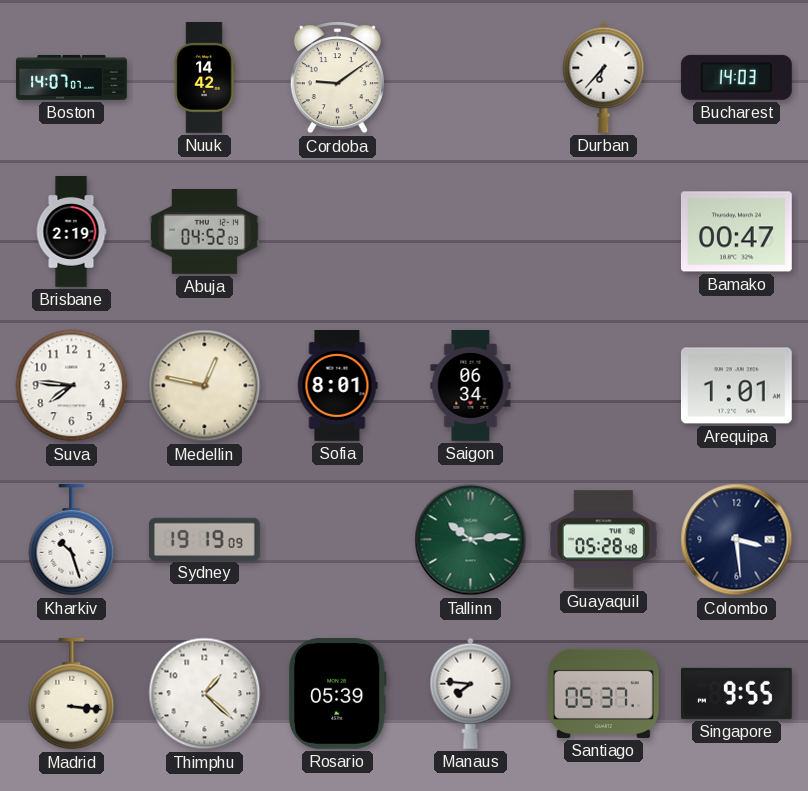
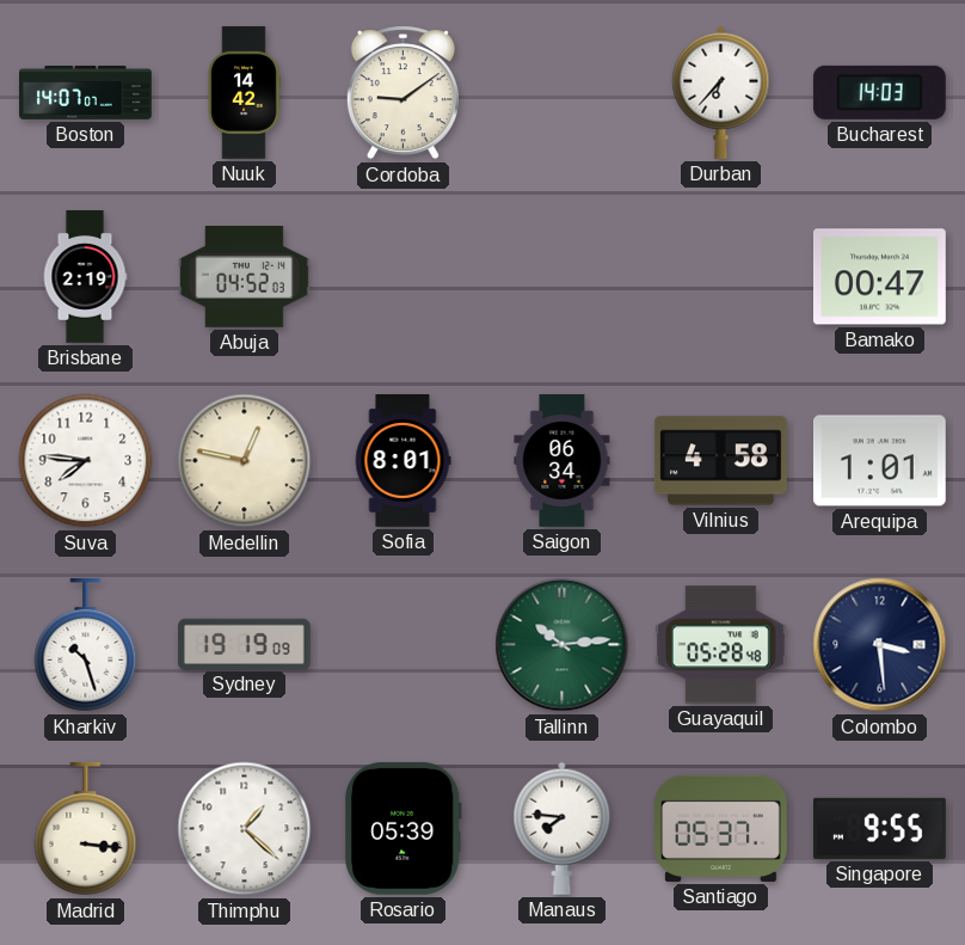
Vilnius: none -> 4:58
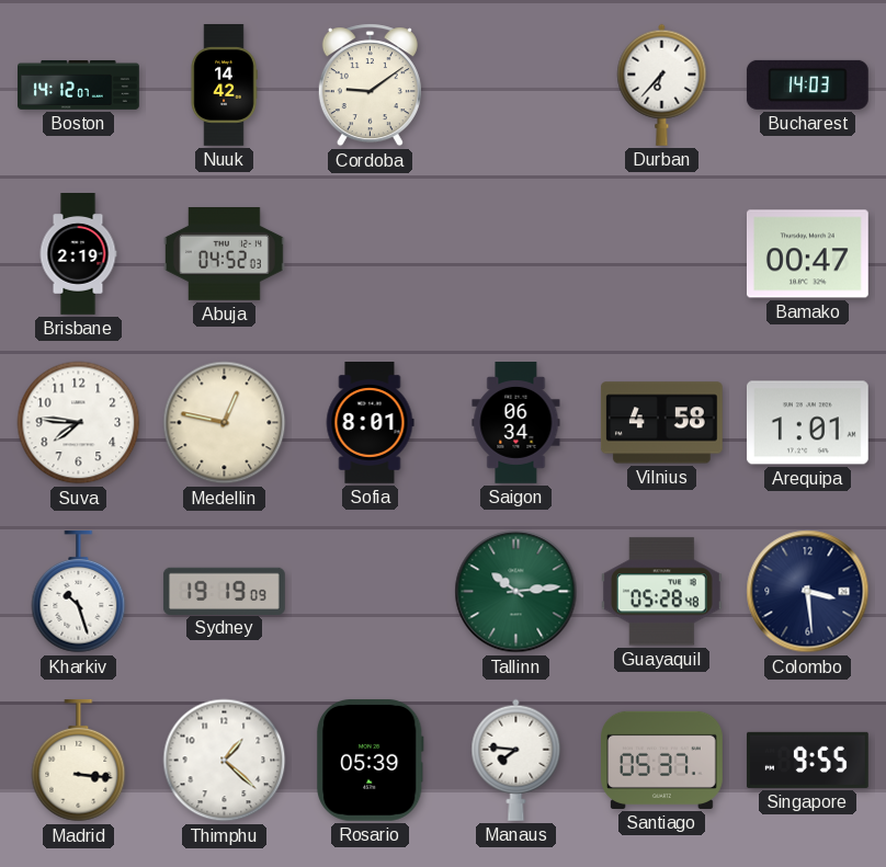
Boston: 14:07 -> 14:12
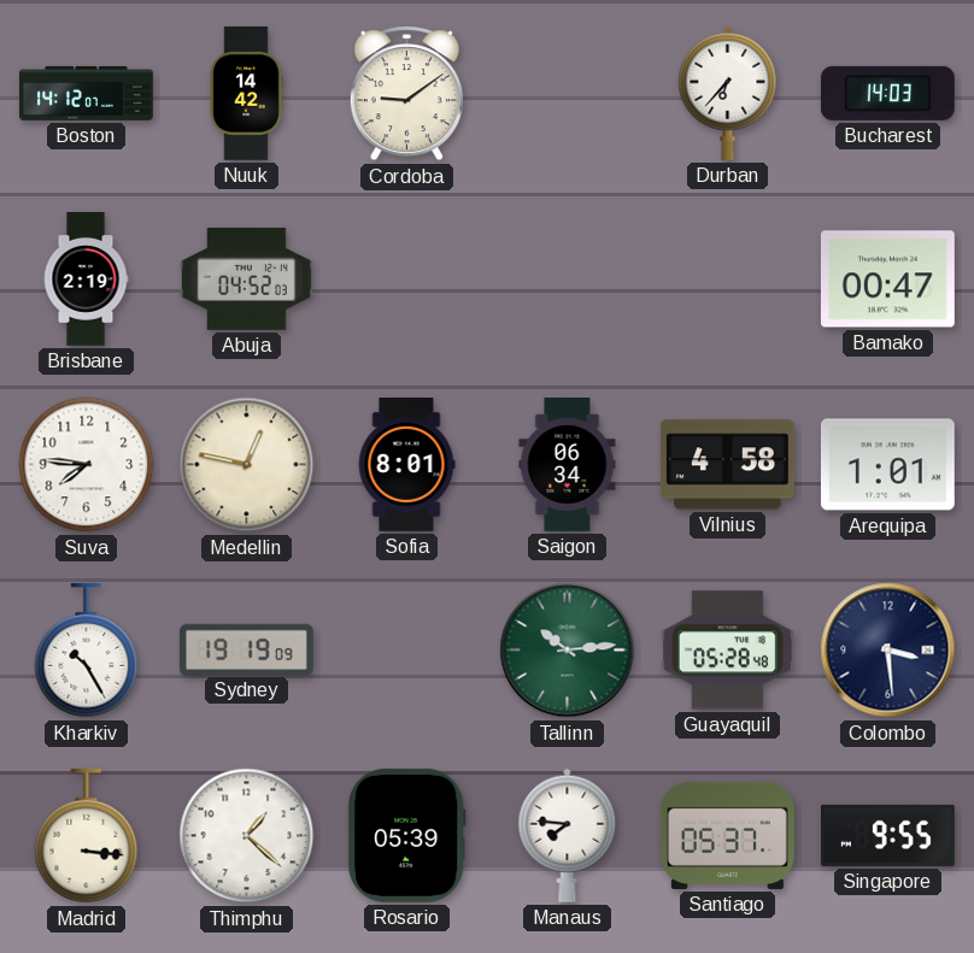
Kharkiv: 10:27 -> 10:25
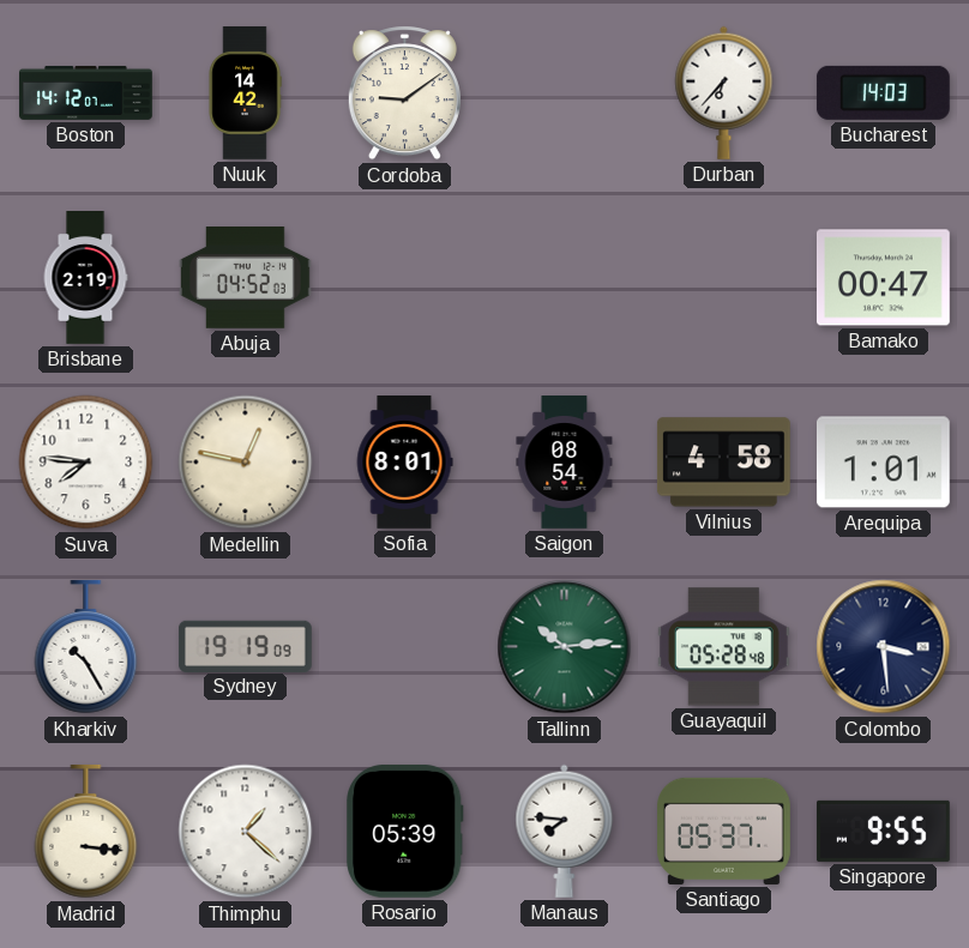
Saigon: 06:34 -> 08:54
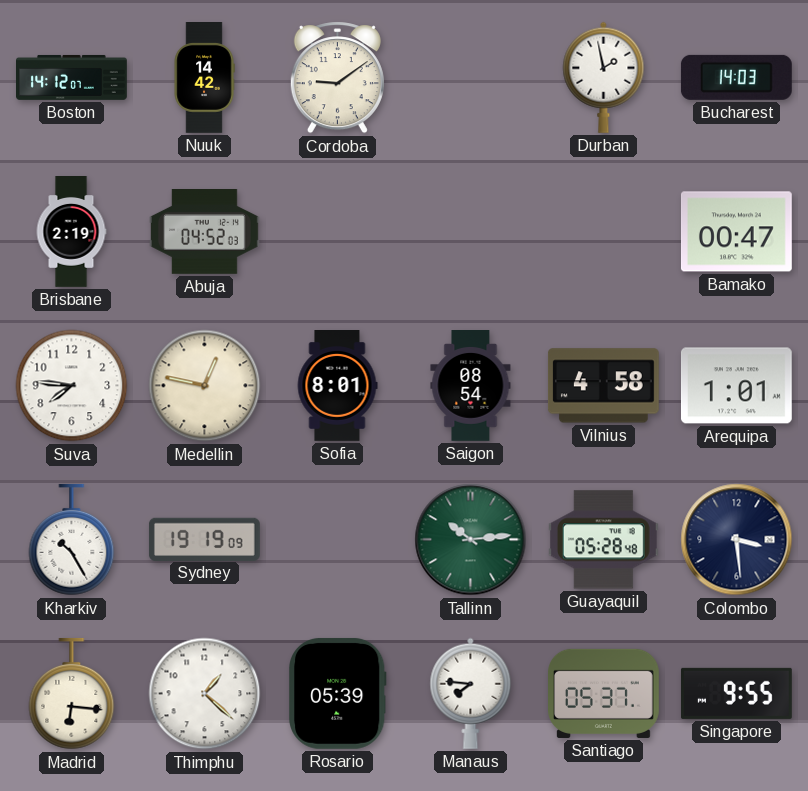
Durban: 6:37 -> 1:58
Madrid: 3:16 -> 6:16
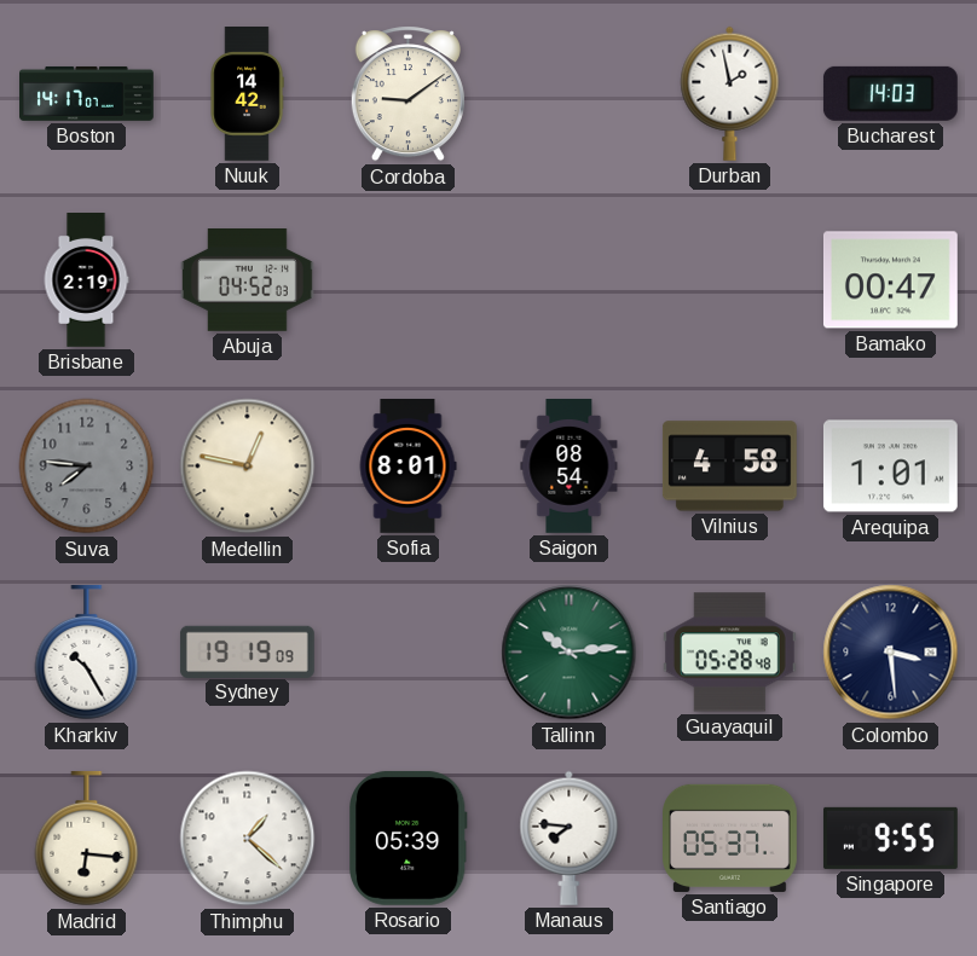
Boston: 14:12 -> 14:17
Suva dial: white -> grey
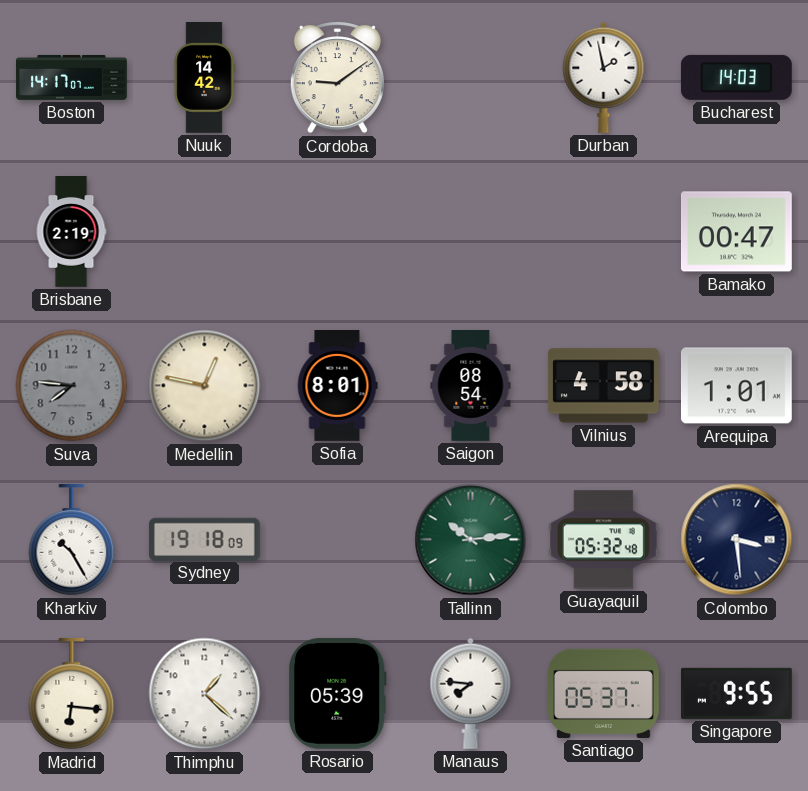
Abuja: 04:52 -> none
Sydney: 19:19 -> 19:18
Guayaquil: 05:28 -> 05:32
